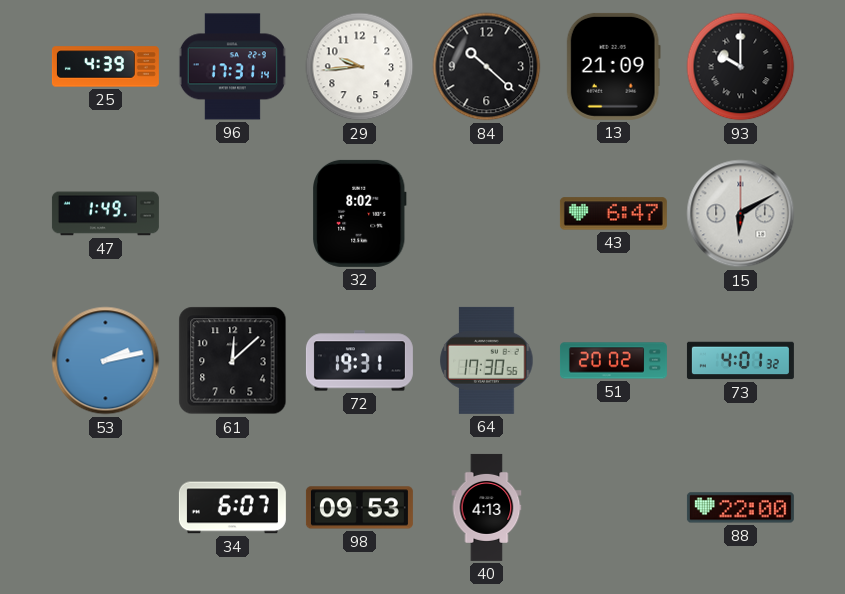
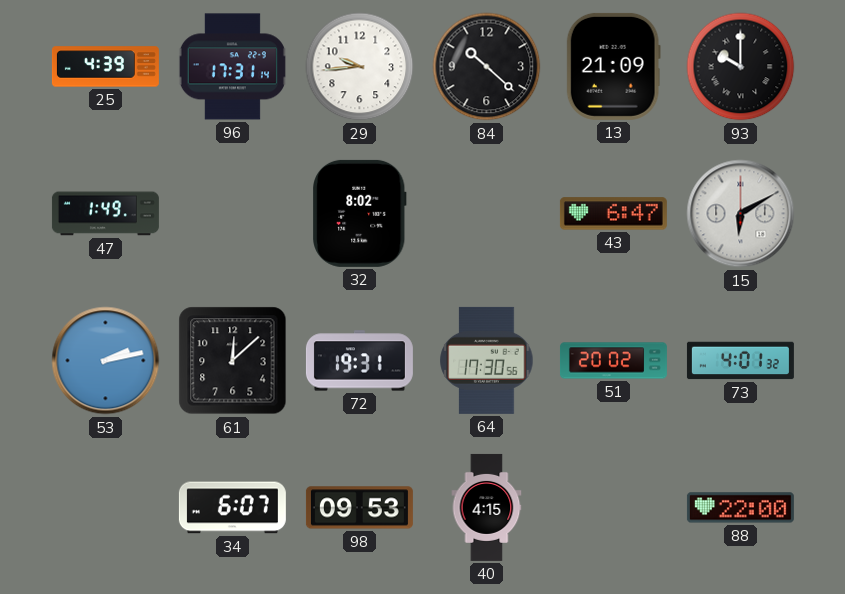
40: 4:13 -> 4:15
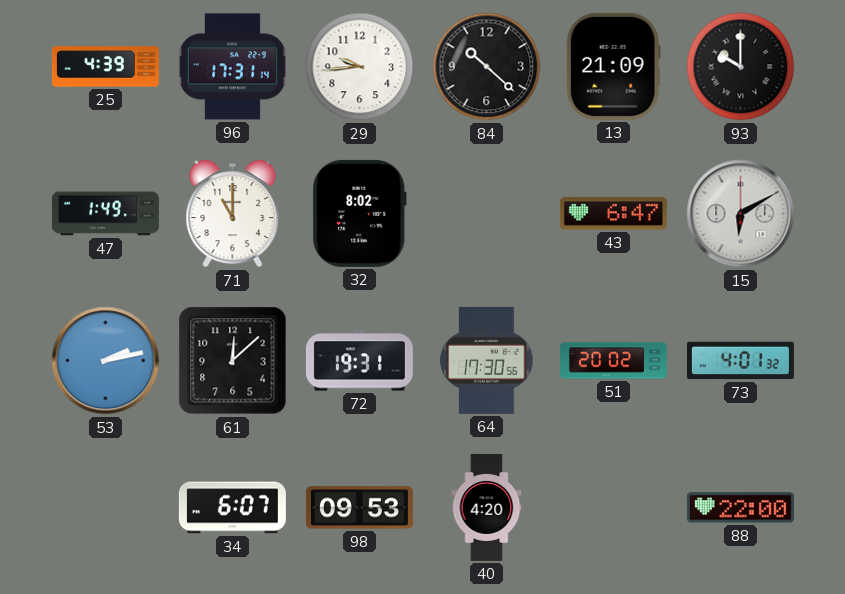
71: none -> 11:00
40: 4:15 -> 4:20
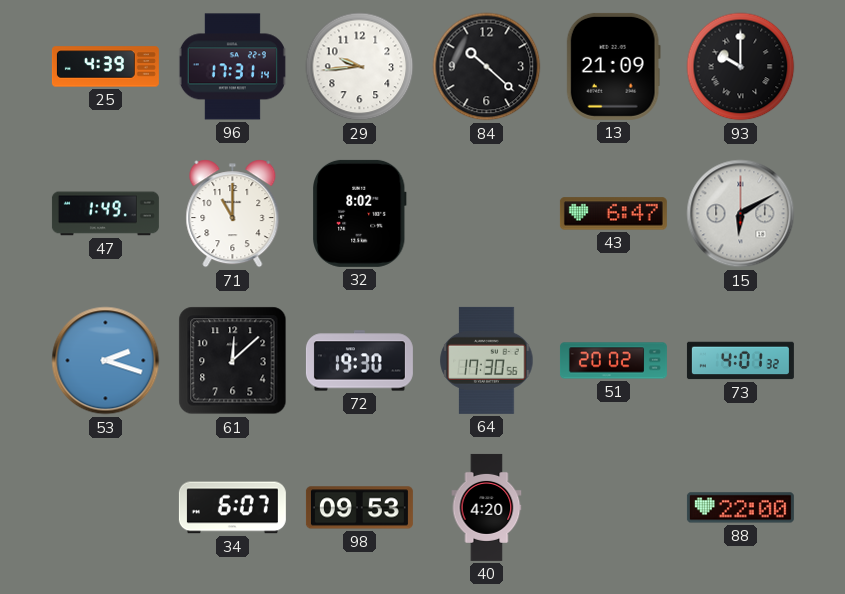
53: 2:13 -> 2:18
72: 19:31 -> 19:30
